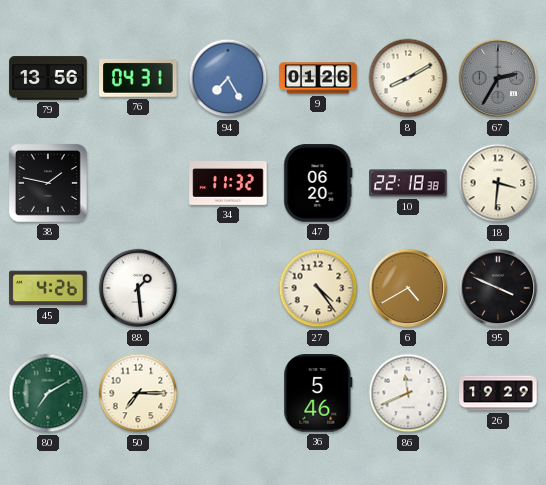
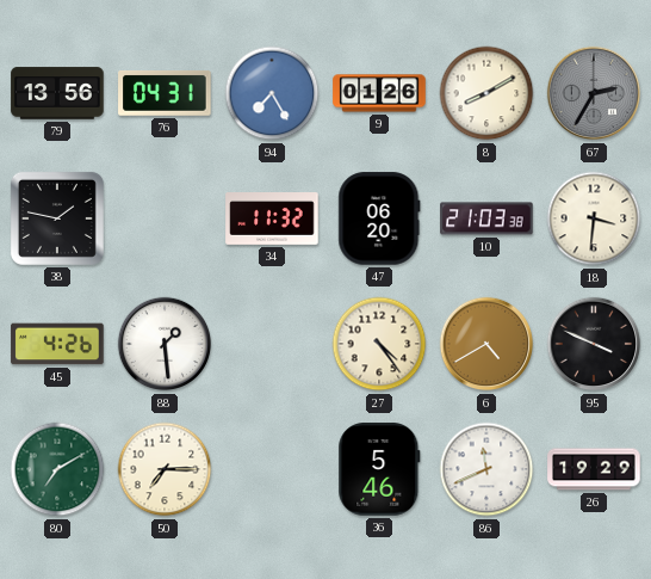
10: 22:18 -> 21:03
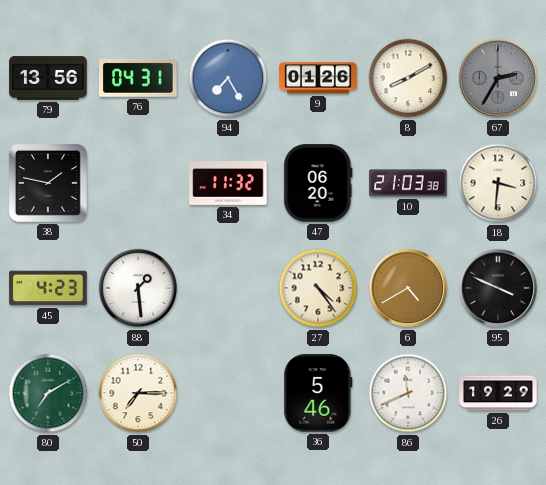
45: 4:26 -> 4:23
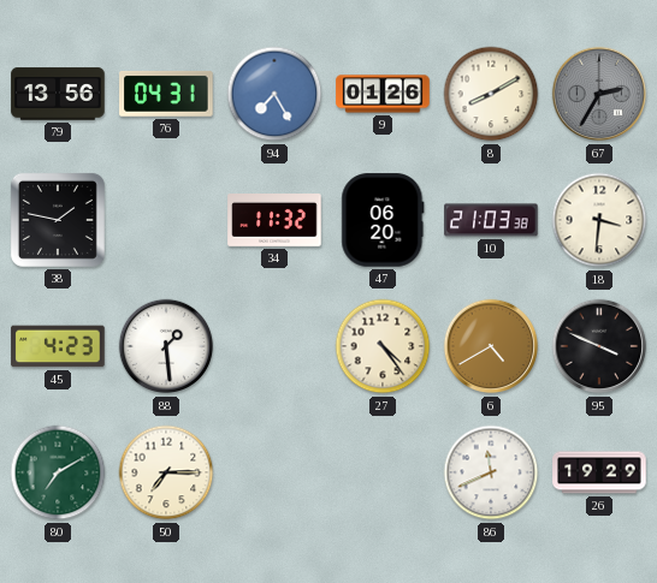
36: 5:46 -> none
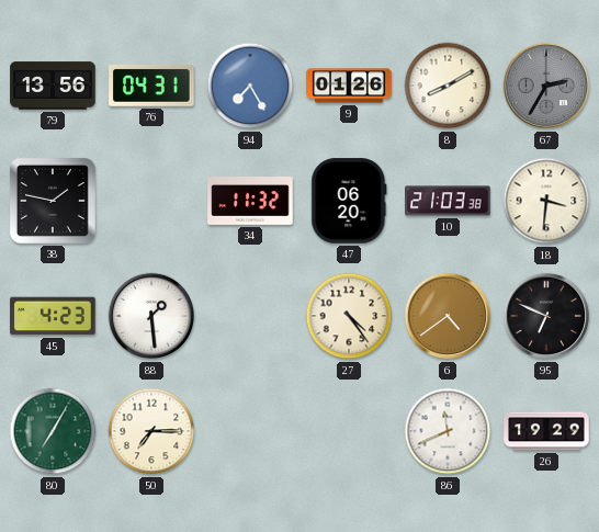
6: 4:40 -> 4:39
95: 3:49 -> 6:49
80: 7:10 -> 7:05
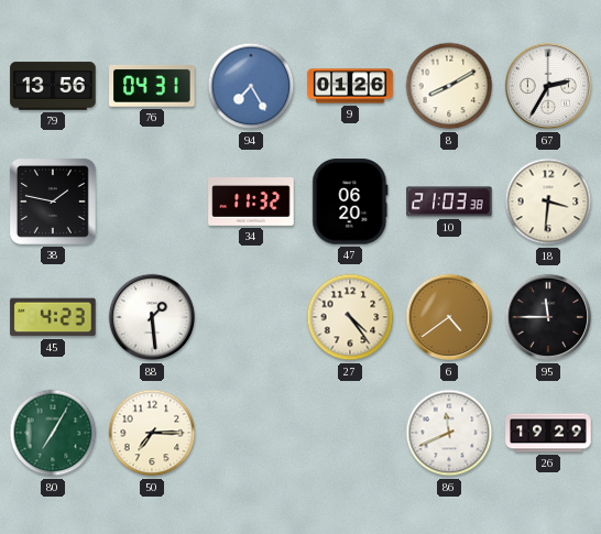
67 dial: grey -> white
95: 6:49 -> 11:45
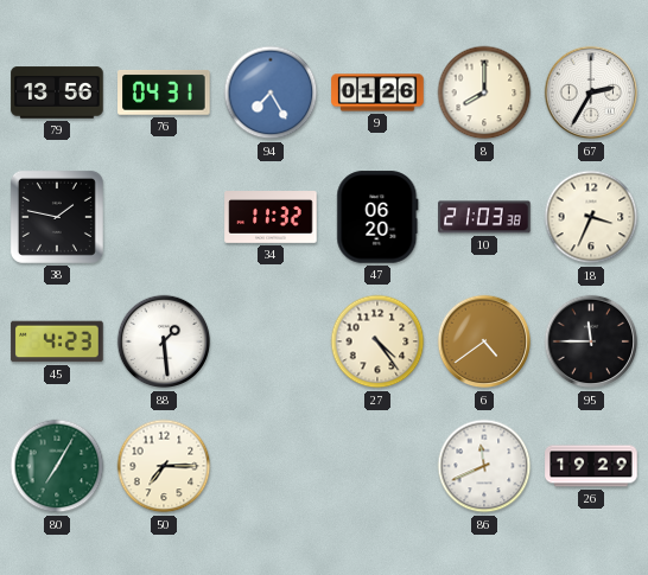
8: 8:10 -> 8:00
18: 3:31 -> 3:34
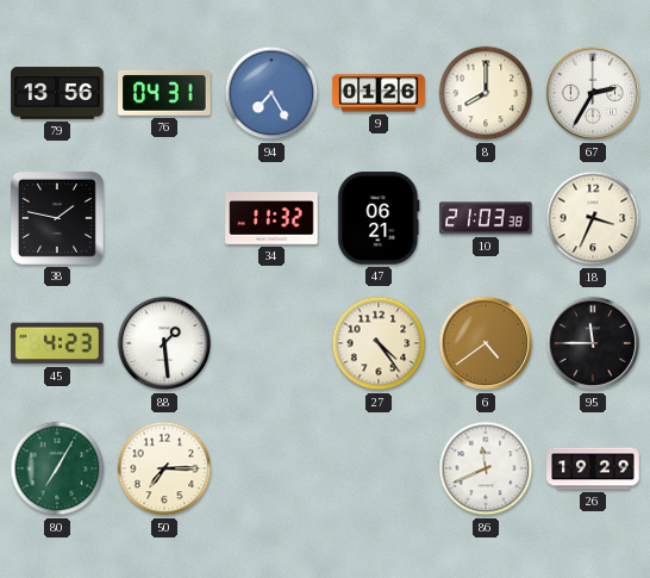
47: 06:20 -> 06:21
